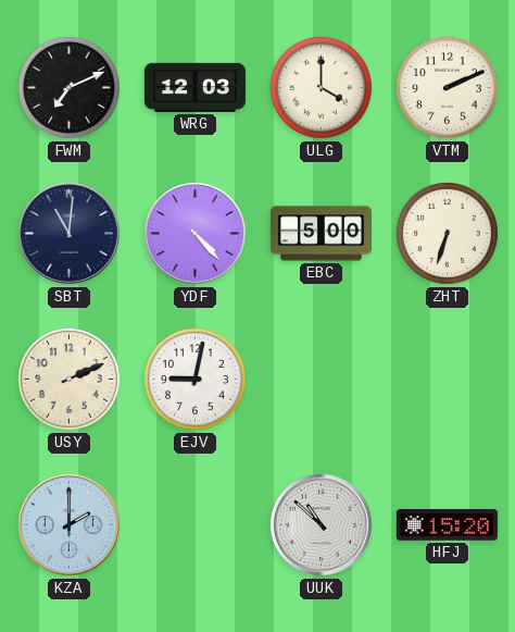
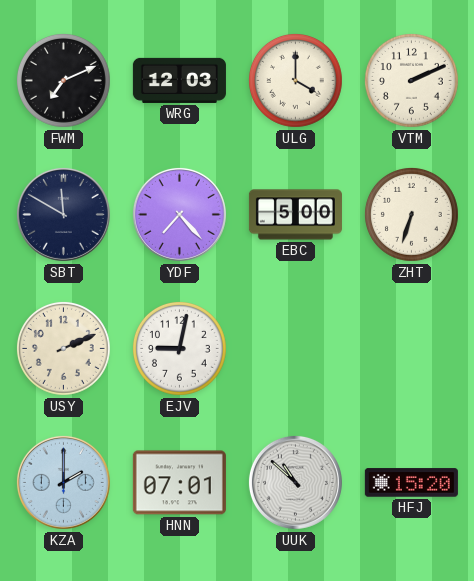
SBT: 11:01 -> 11:50
YDF: 4:23 -> 7:23
HNN: none -> 07:01
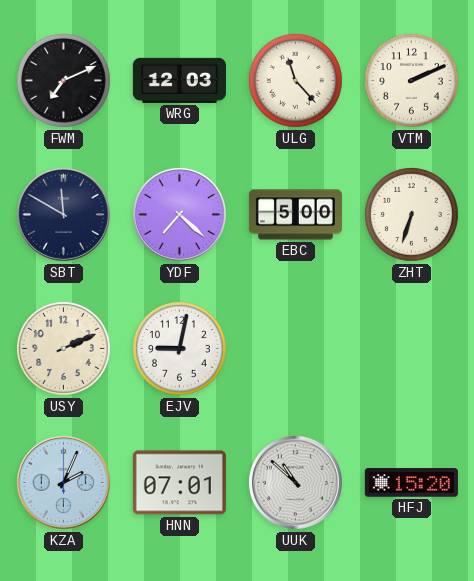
ULG: 4:00 -> 11:23
YDF: 7:23 -> 7:22
KZA: 2:00 -> 2:04
